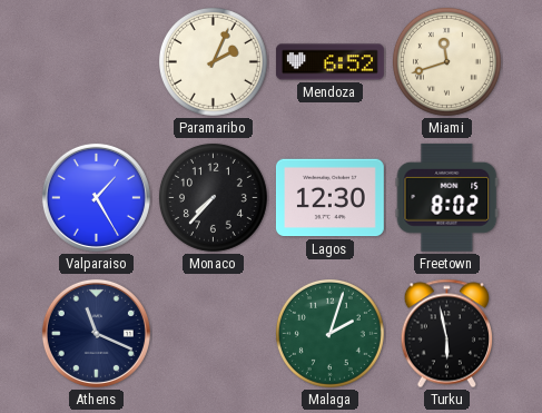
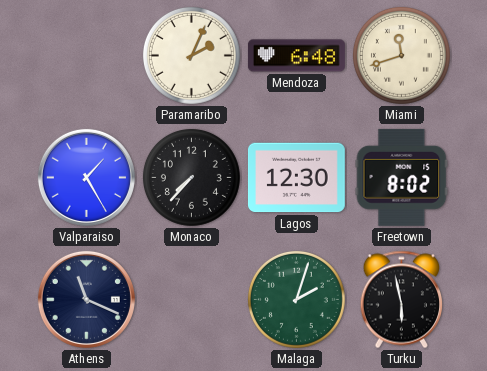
Mendoza: 6:52 -> 6:48
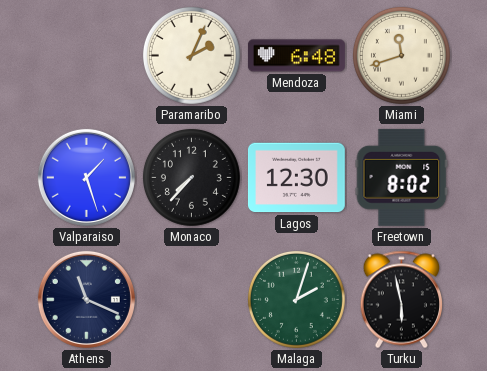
Valparaiso: 1:25 -> 1:27
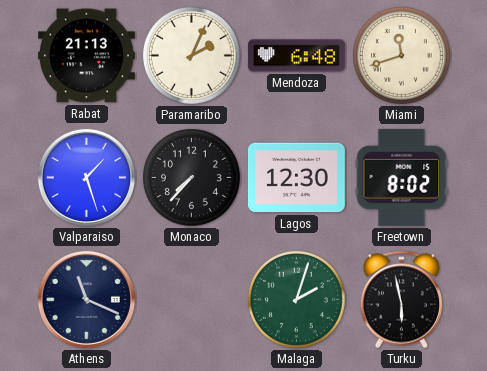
Rabat: none -> 21:13
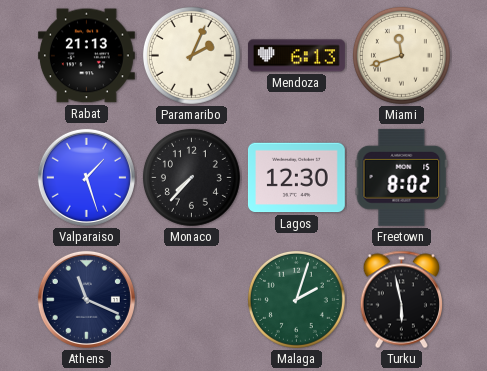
Mendoza: 6:48 -> 6:13
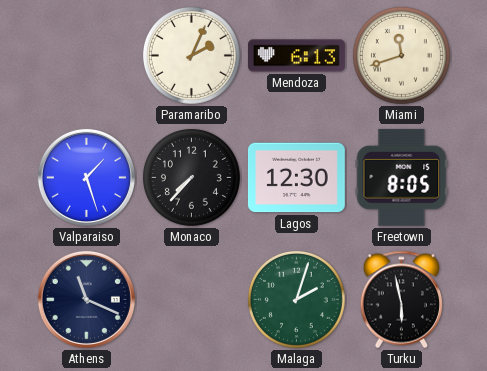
Rabat: 21:13 -> none
Freetown: 8:02 -> 8:05
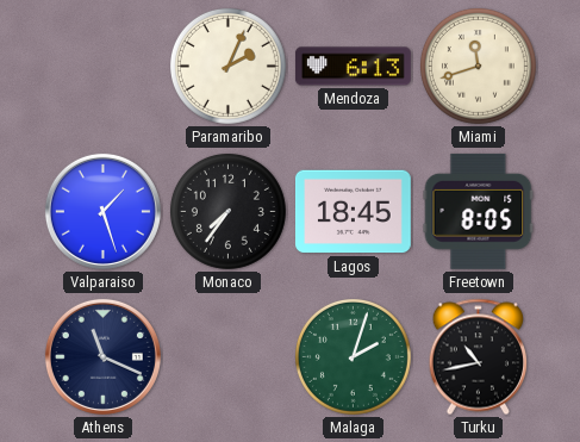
Monaco: 7:37 -> 7:36
Lagos: 12:30 -> 18:45
Turku: 5:58 -> 10:43
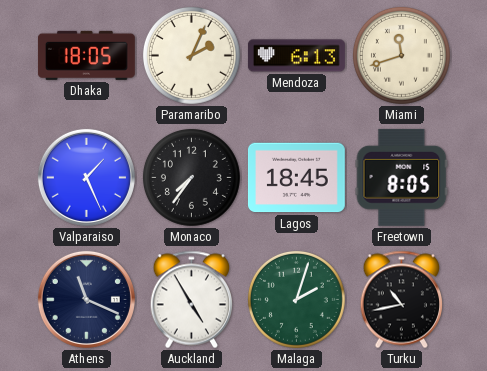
Dhaka: none -> 18:05
Valparaiso: 1:27 -> 1:26
Auckland: none -> 4:55
